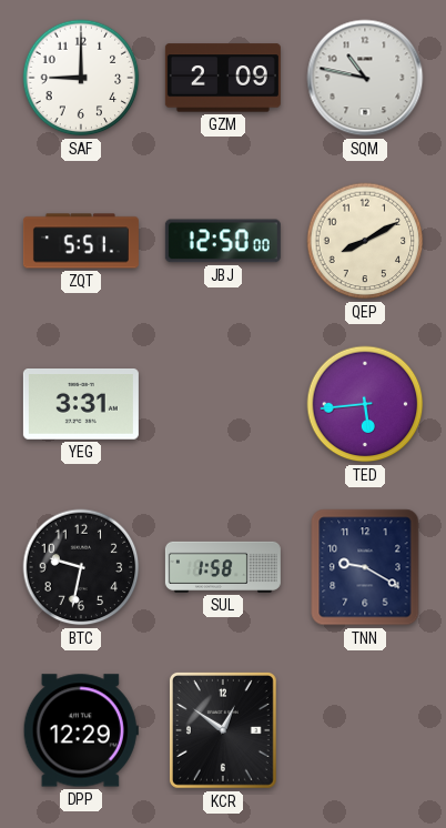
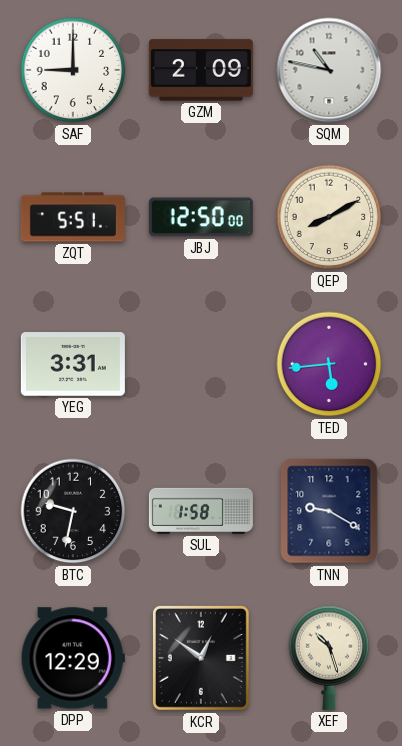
XEF: none -> 10:27
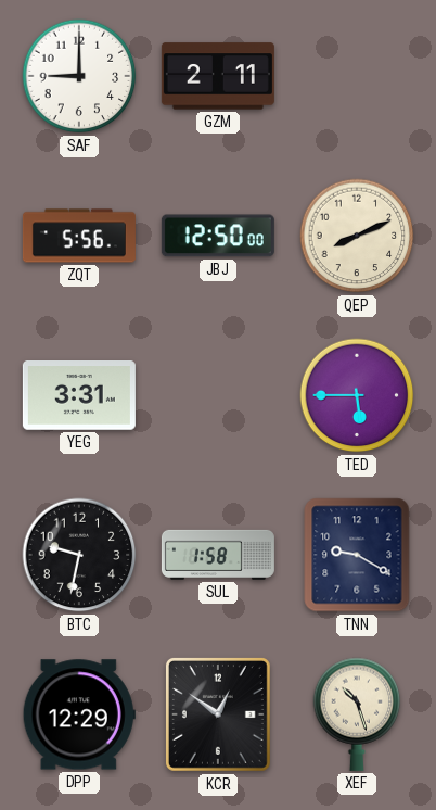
GZM: 2:09 -> 2:11
SQM: 10:47 -> none
ZQT: 5:51 -> 5:56
QEP: 8:10 -> 8:11
TED: 5:44 -> 5:45
